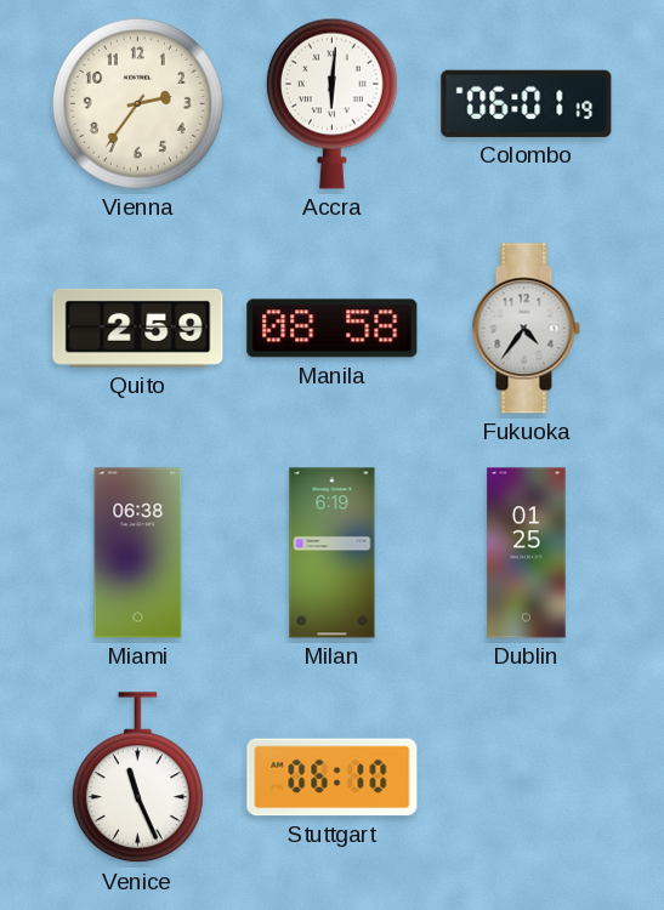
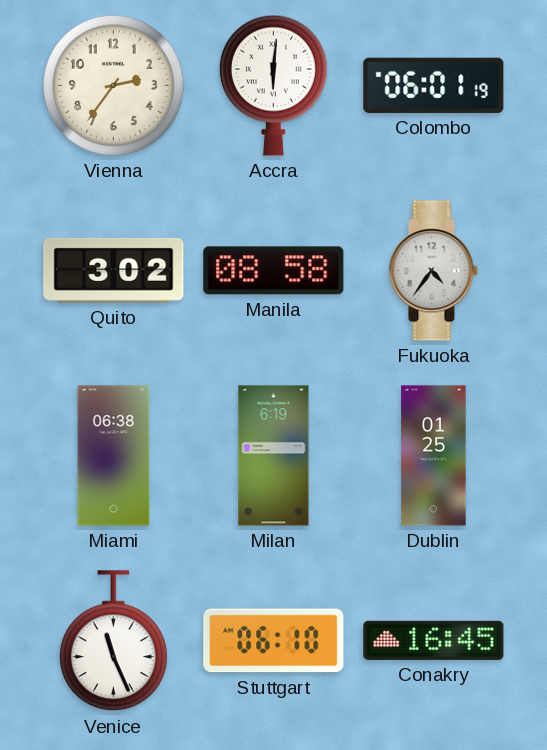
Quito: 2:59 -> 3:02
Conakry: none -> 16:45
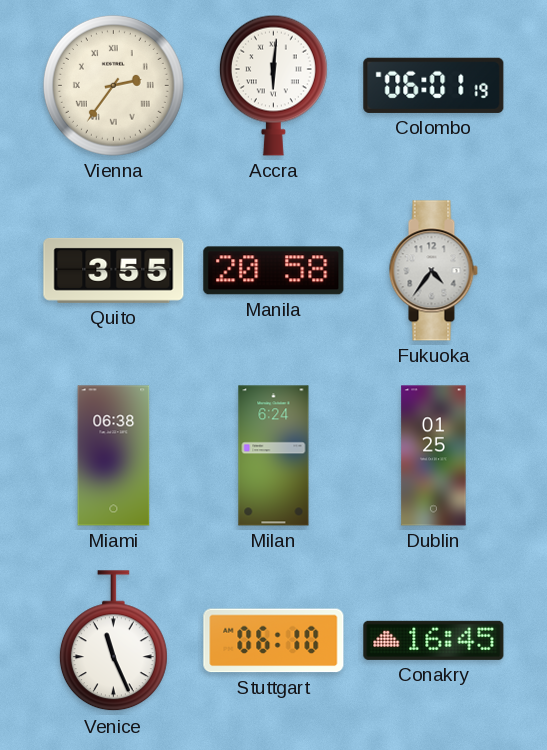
Vienna numerals: Arabic -> Roman
Quito: 3:02 -> 3:55
Manila: 08:58 -> 20:58
Milan: 6:19 -> 6:24
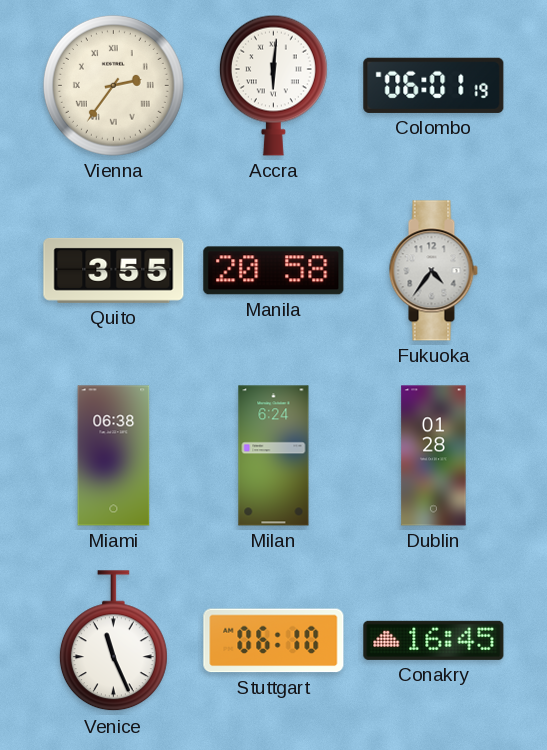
Dublin: 01:25 -> 01:28
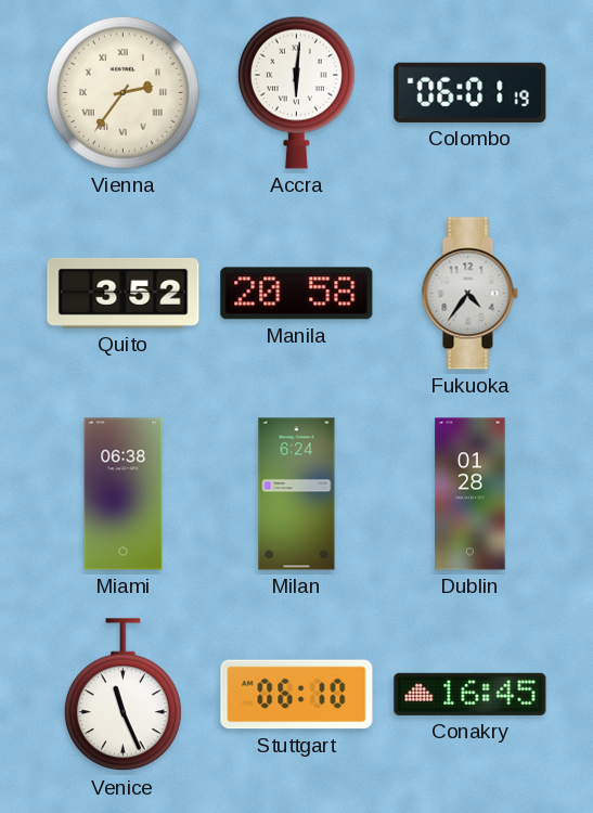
Quito: 3:55 -> 3:52
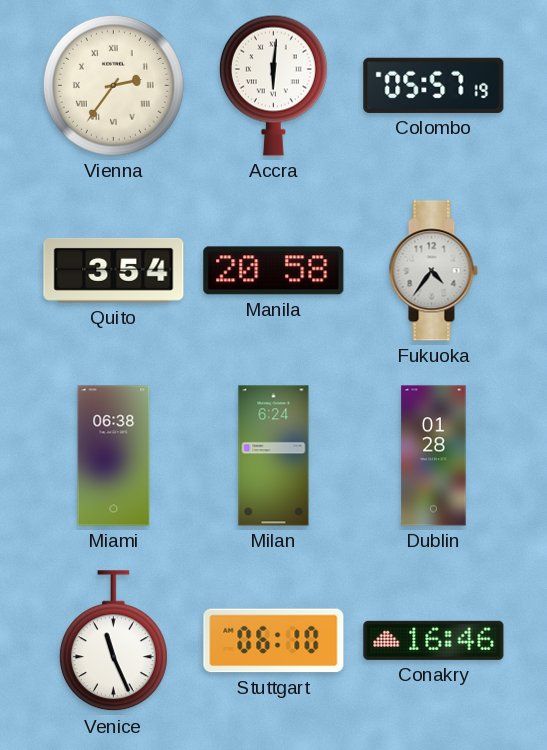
Colombo: 06:01 -> 05:57
Quito: 3:52 -> 3:54
Conakry: 16:45 -> 16:46
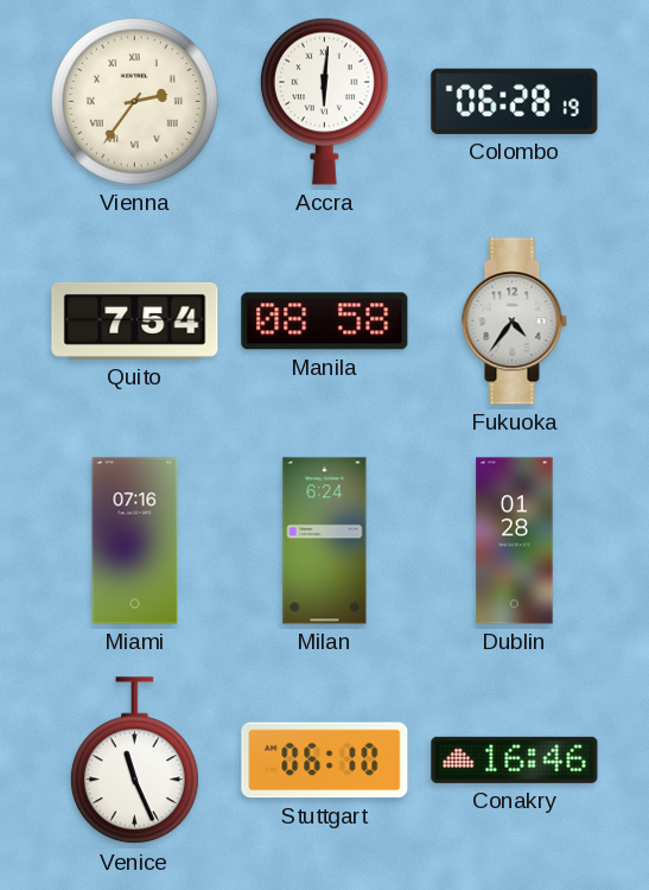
Colombo: 05:57 -> 06:28
Quito: 3:54 -> 7:54
Manila: 20:58 -> 08:58
Miami: 06:38 -> 07:16
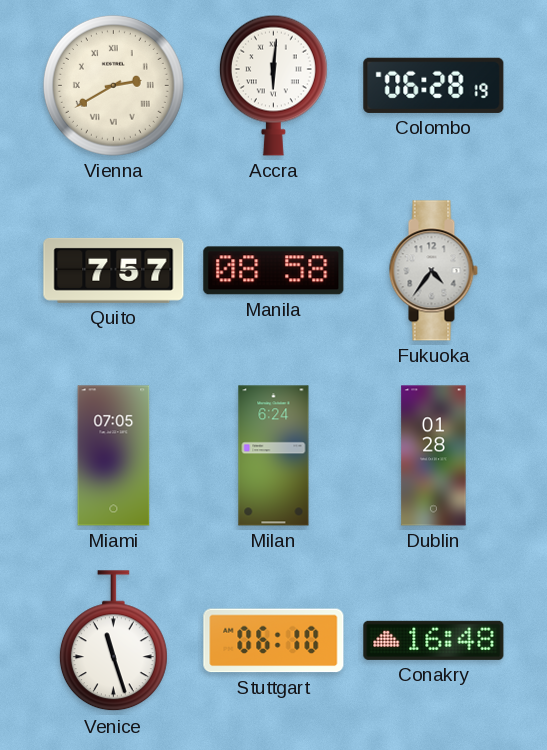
Vienna: 2:36 -> 2:40
Quito: 7:54 -> 7:57
Miami: 07:16 -> 07:05
Venice: 11:26 -> 11:27
Conakry: 16:46 -> 16:48
